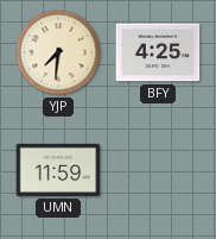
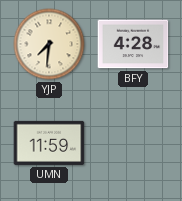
BFY: 4:25 -> 4:28
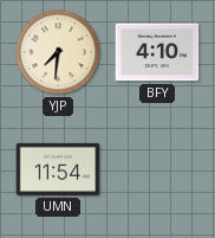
BFY: 4:28 -> 4:10
UMN: 11:59 -> 11:54
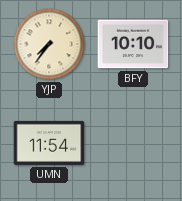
YJP: 7:31 -> 7:36
BFY: 4:10 -> 10:10
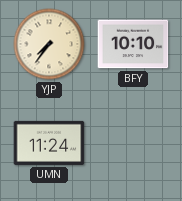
UMN: 11:54 -> 11:24
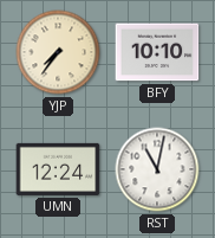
UMN: 11:24 -> 12:24
RST: none -> 11:02
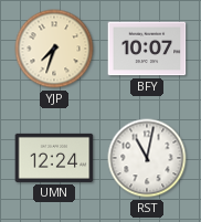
YJP: 7:36 -> 7:33
BFY: 10:10 -> 10:07
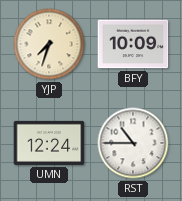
BFY: 10:07 -> 10:09
RST: 11:02 -> 10:45
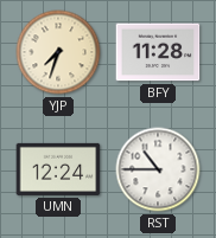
BFY: 10:09 -> 11:28
